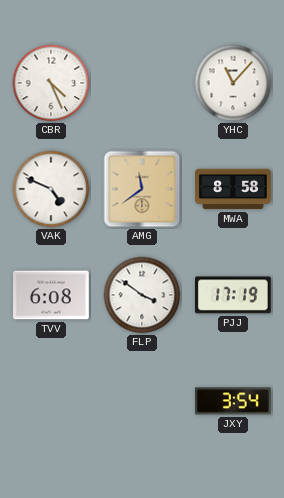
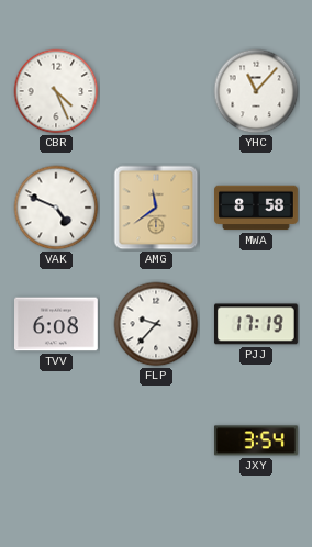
FLP: 3:51 -> 9:37
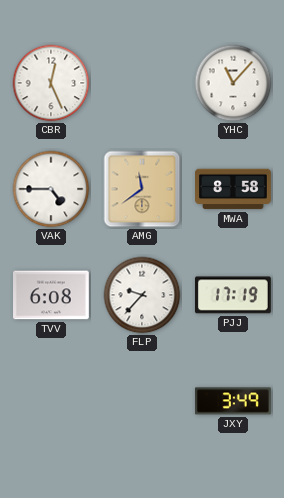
CBR: 4:26 -> 12:26
VAK: 4:49 -> 4:45
JXY: 3:54 -> 3:49
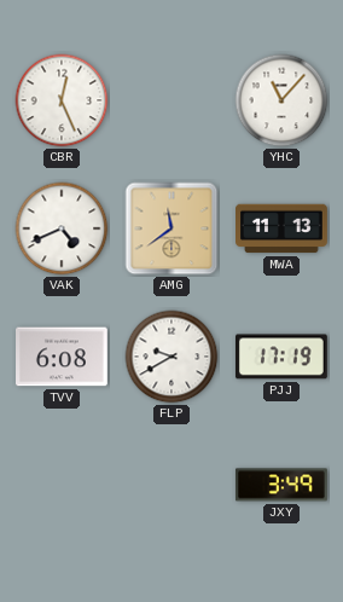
VAK: 4:45 -> 4:41
MWA: 8:58 -> 11:13
FLP: 9:37 -> 9:40
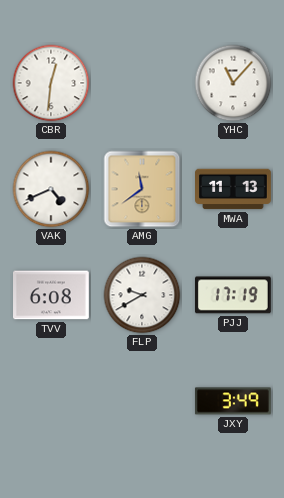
CBR: 12:26 -> 12:31
